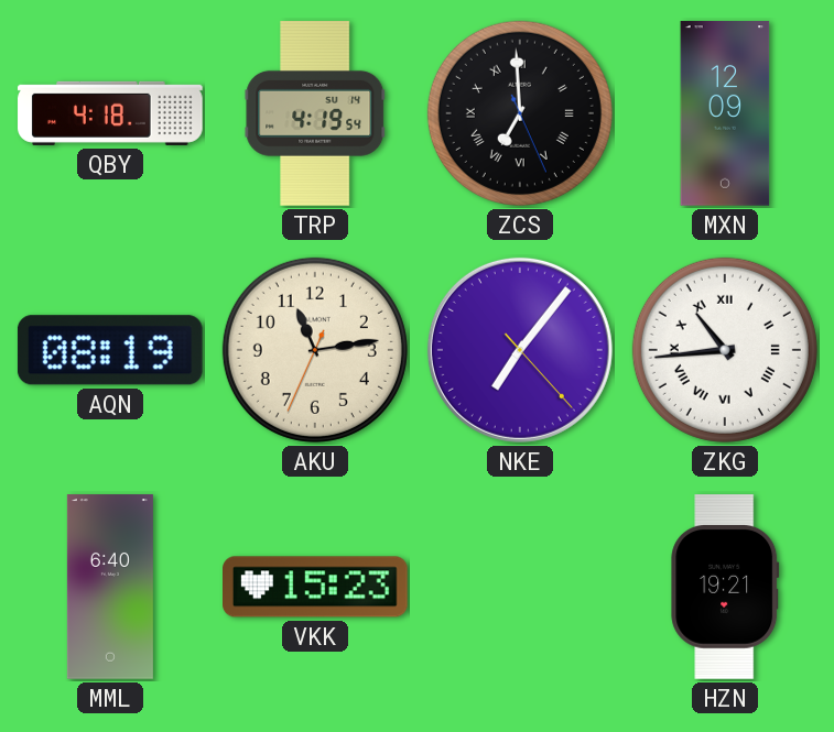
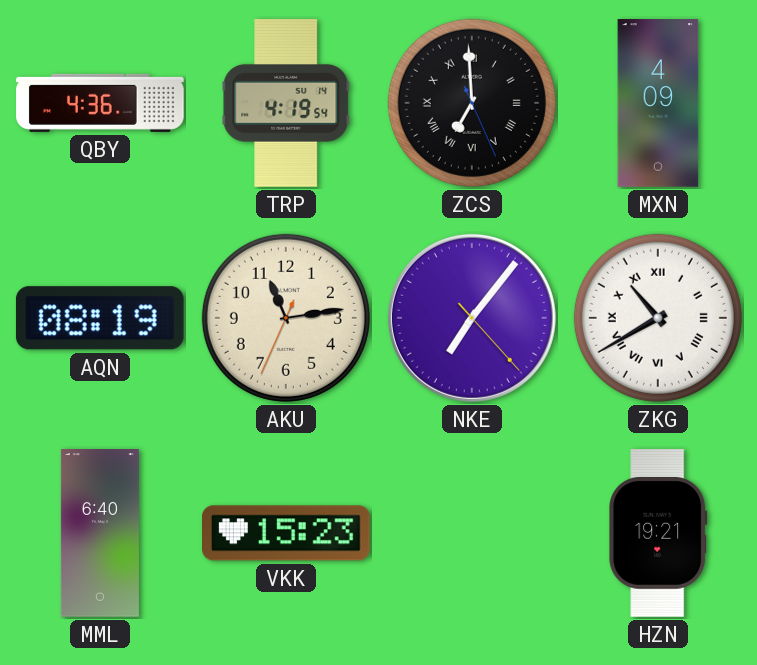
QBY: 4:18 -> 4:36
MXN: 12:09 -> 4:09
ZKG: 10:44 -> 10:40
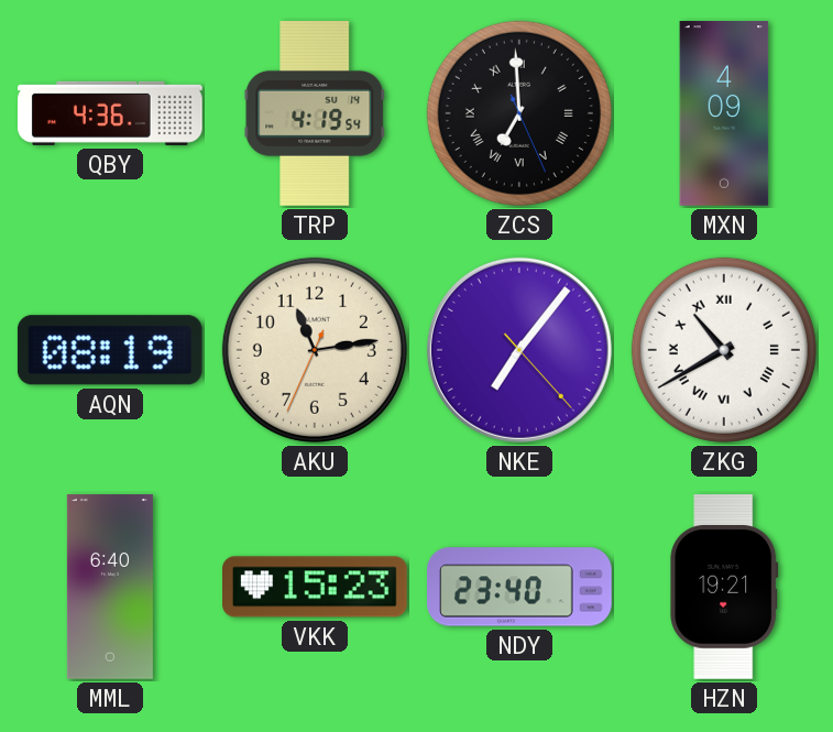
NDY: none -> 23:40
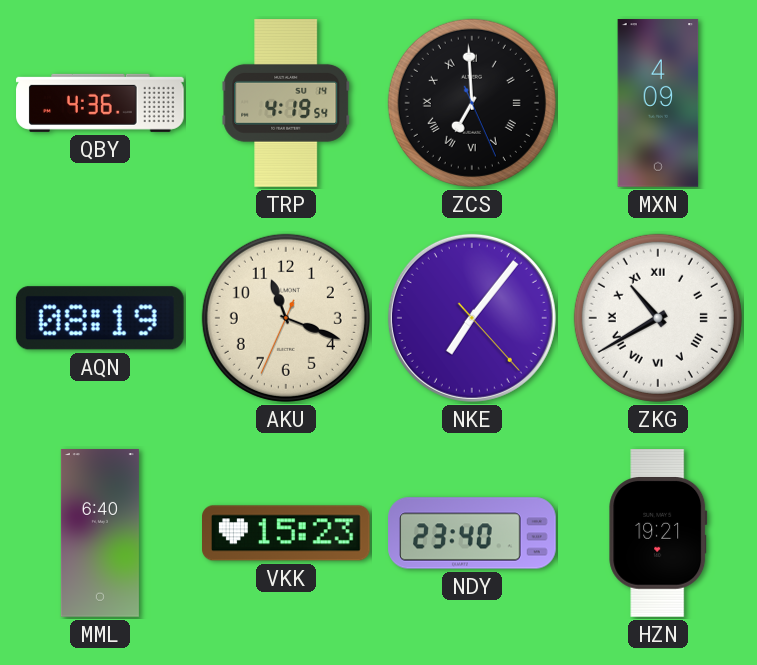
AKU: 11:13 -> 11:18
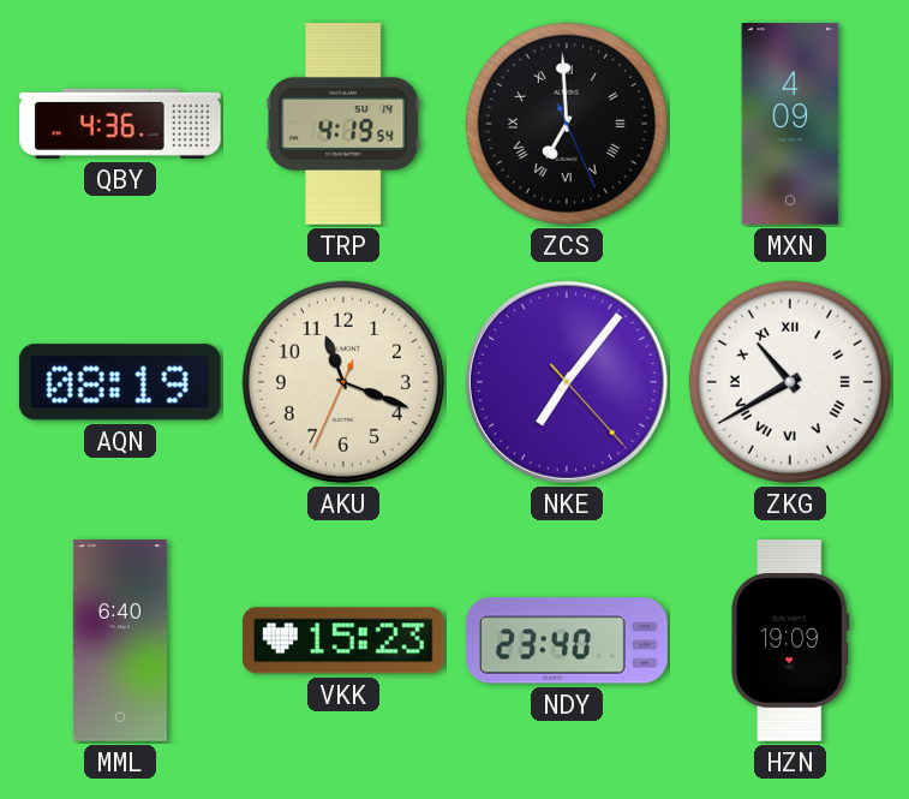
HZN: 19:21 -> 19:09
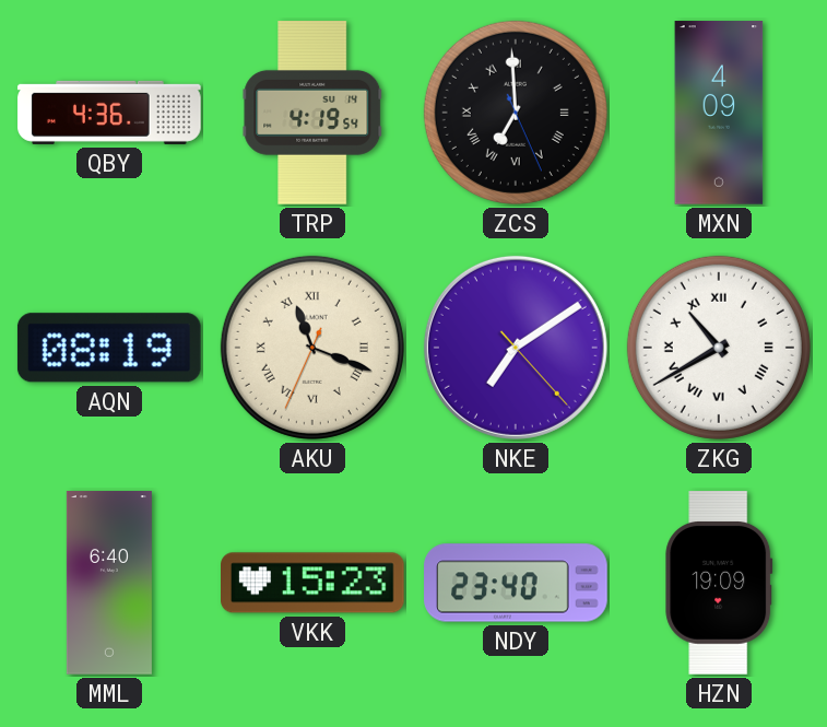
AKU numerals: Arabic -> Roman
NKE: 7:06 -> 7:09
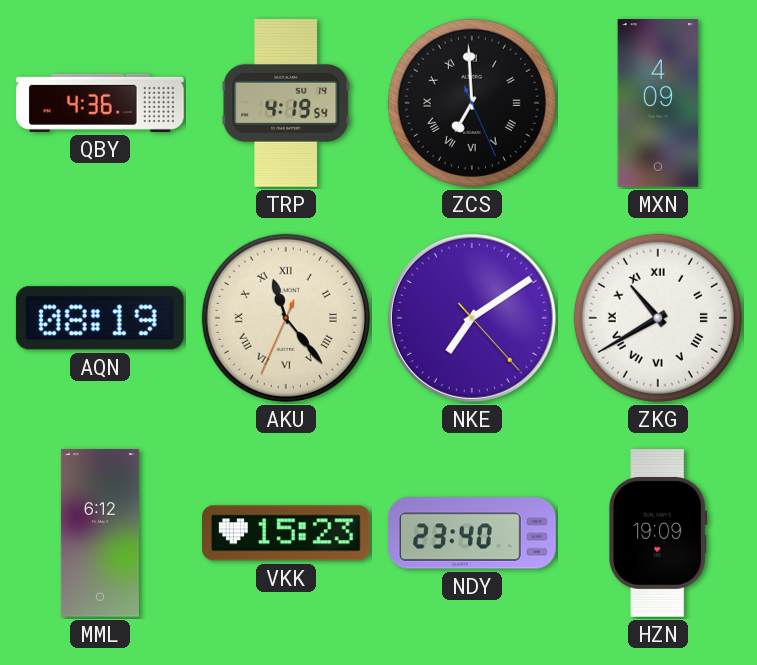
AKU: 11:18 -> 11:23
MML: 6:40 -> 6:12
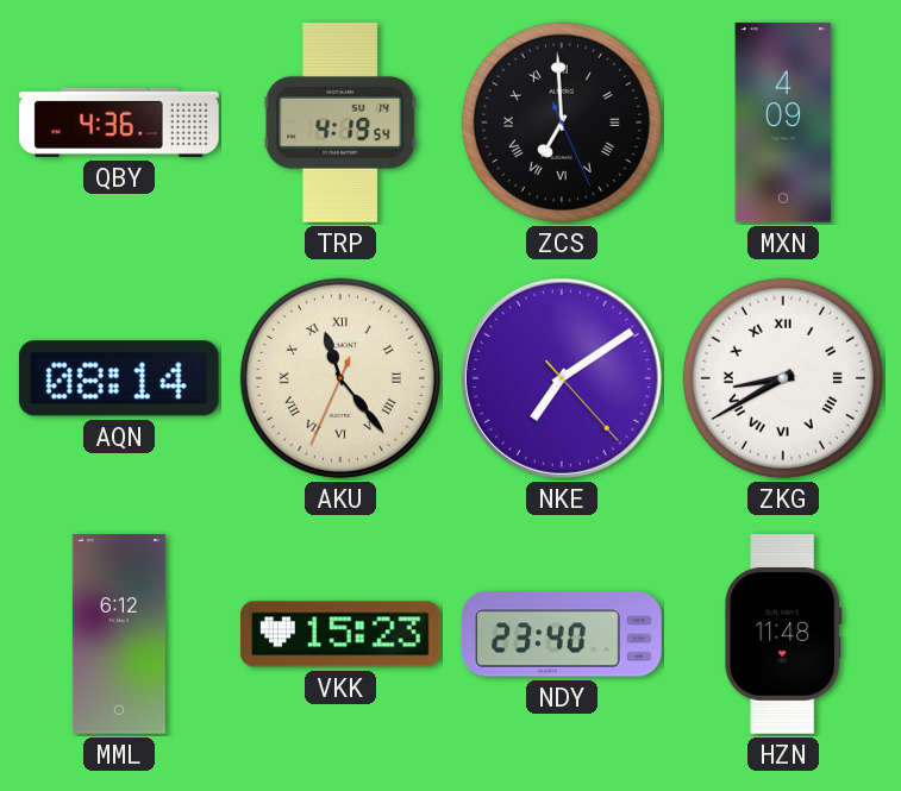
AQN: 08:19 -> 08:14
ZKG: 10:40 -> 8:40
HZN: 19:09 -> 11:48
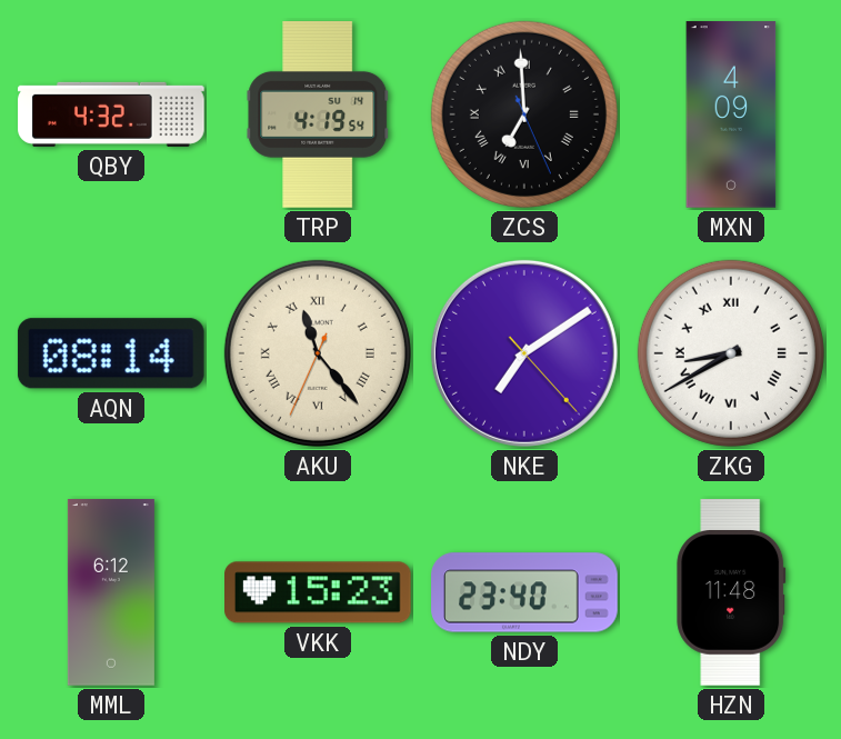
QBY: 4:36 -> 4:32
